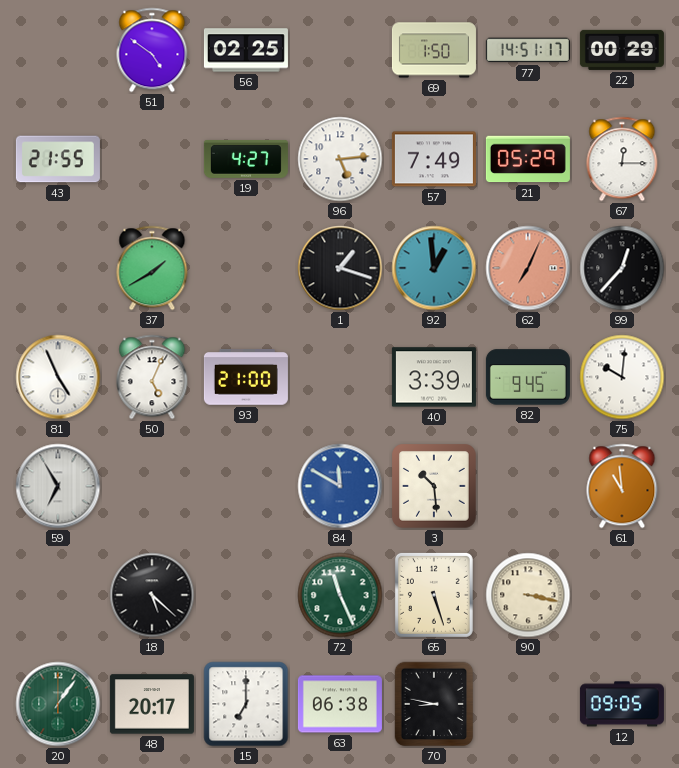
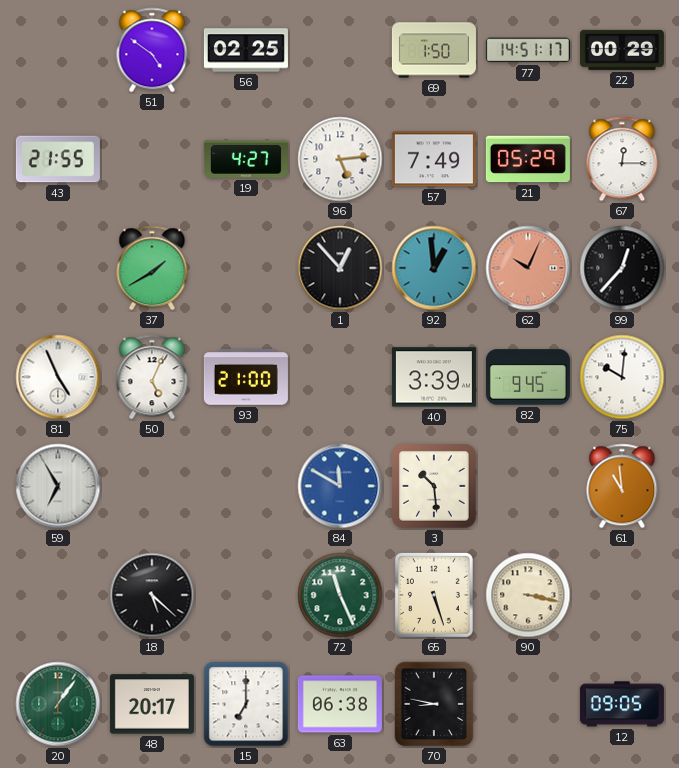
1: 1:18 -> 12:53
62: 7:04 -> 10:04
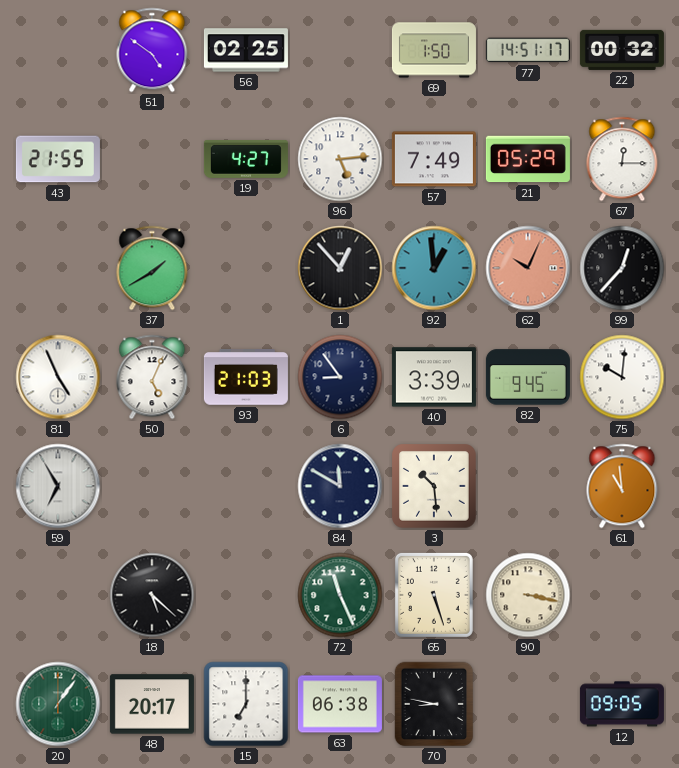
22: 00:29 -> 00:32
93: 21:00 -> 21:03
6: none -> 8:54
84 dial: blue -> navy
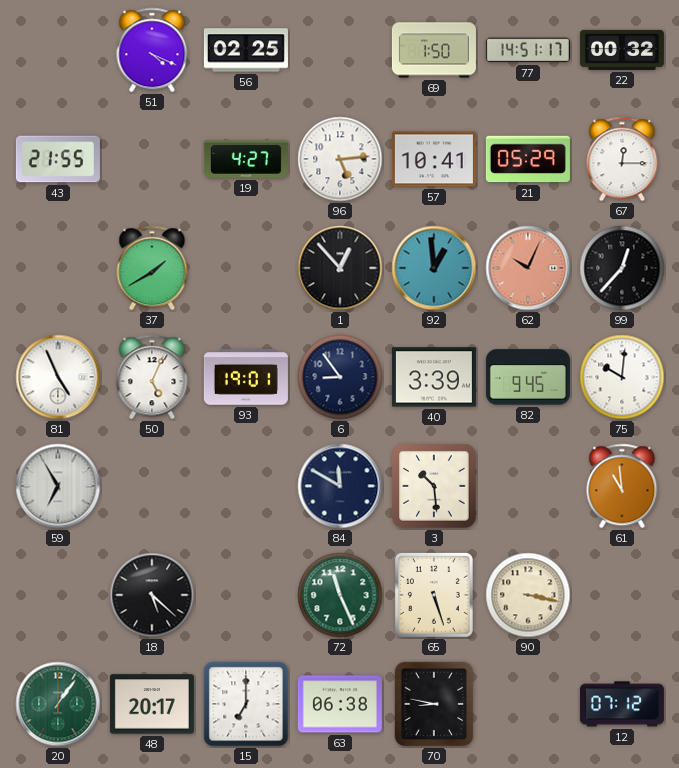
51: 4:51 -> 4:19
57: 7:49 -> 10:41
93: 21:03 -> 19:01
12: 09:05 -> 07:12
